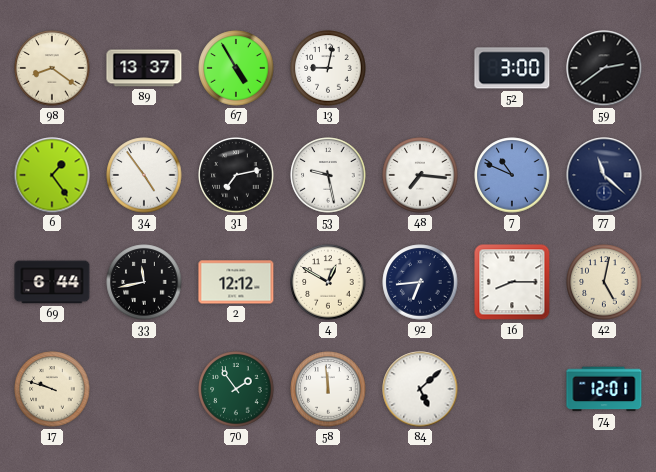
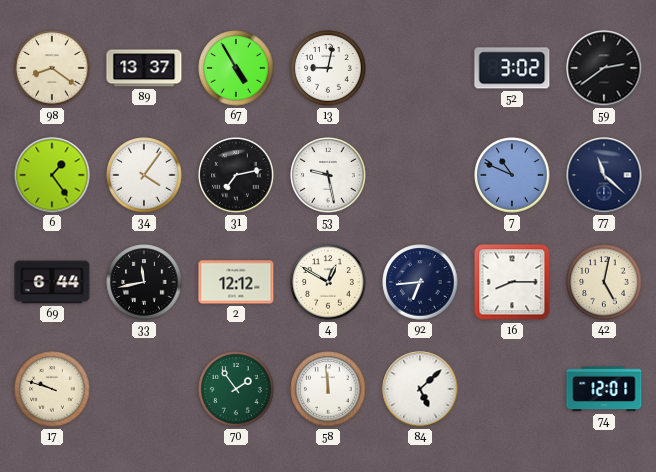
52: 3:00 -> 3:02
34: 4:54 -> 4:06
48: 7:16 -> none
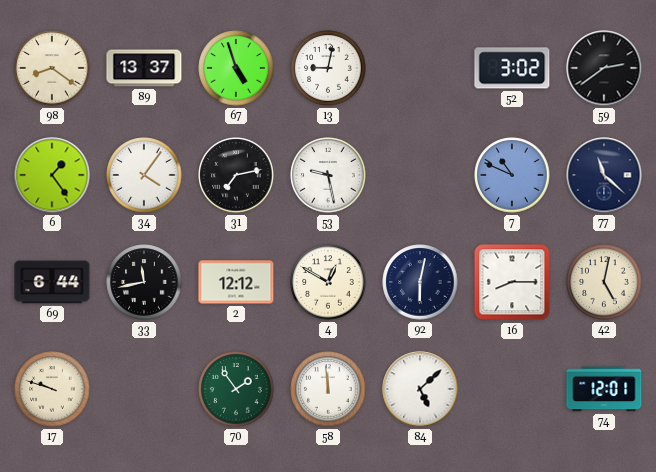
67: 4:55 -> 4:57
92: 6:44 -> 6:02
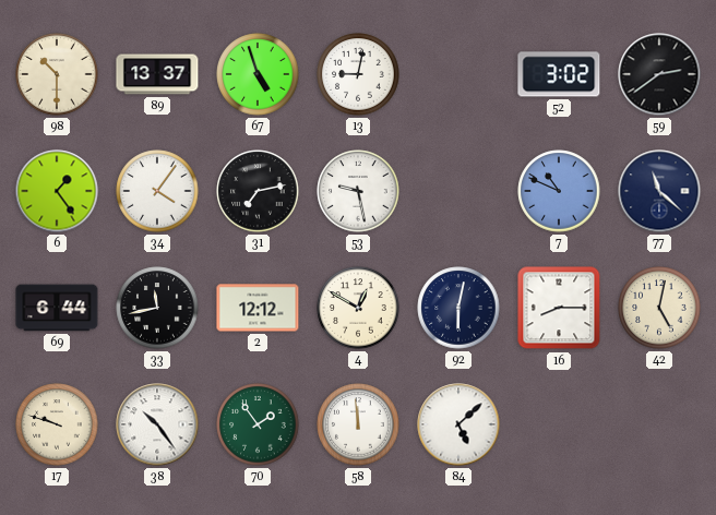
98: 8:21 -> 10:30
38: none -> 10:24
74: 12:01 -> none
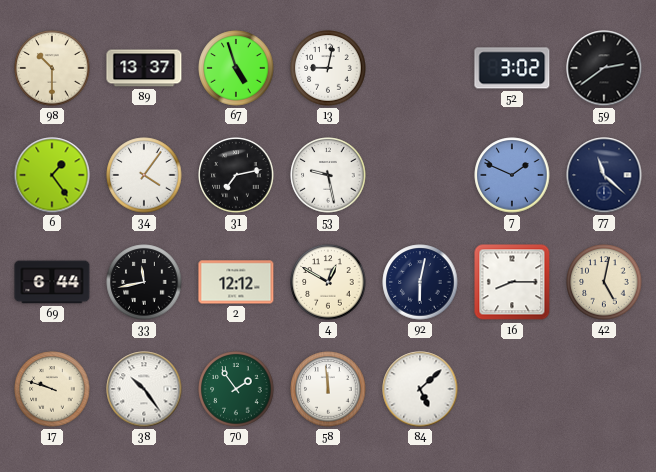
7: 10:49 -> 1:49
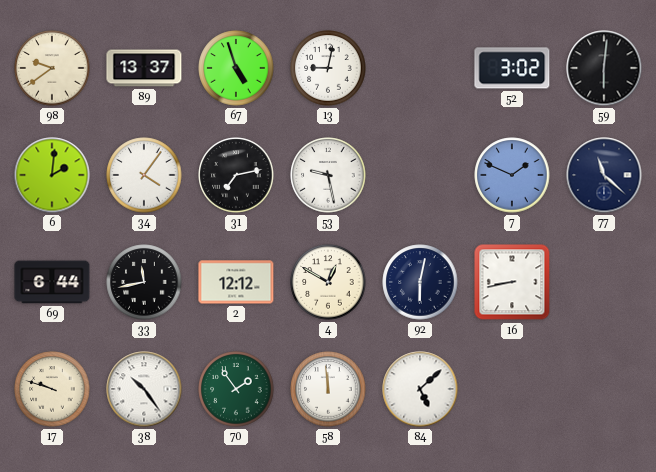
98: 10:30 -> 9:39
59: 2:39 -> 6:01
6: 1:24 -> 2:01
16: 8:15 -> 8:43
42: 5:02 -> none
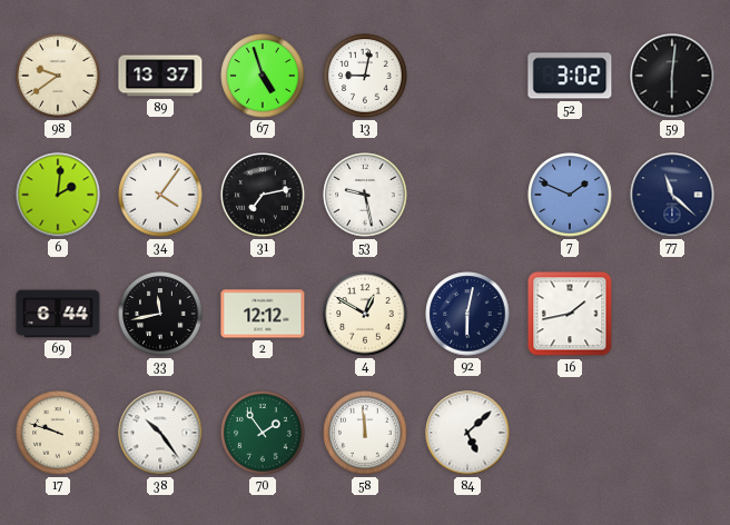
16: 8:43 -> 1:43
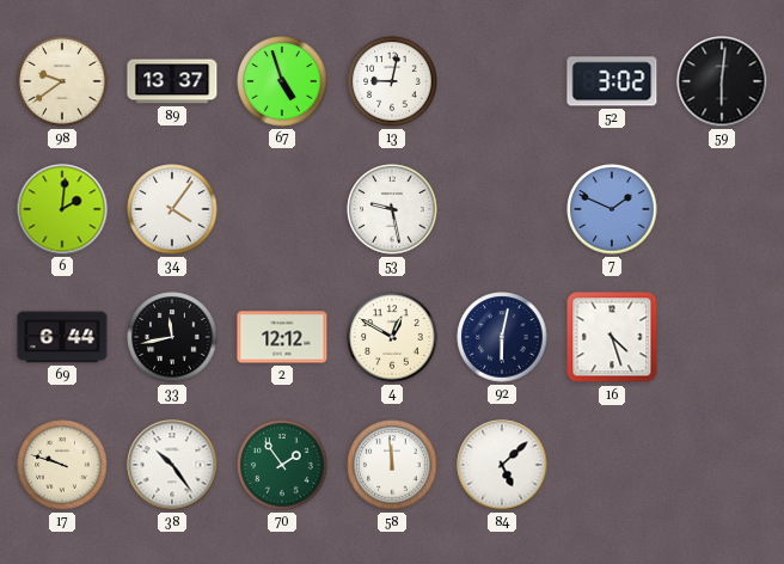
31: 7:13 -> none
77: 11:22 -> none
16: 1:43 -> 4:27
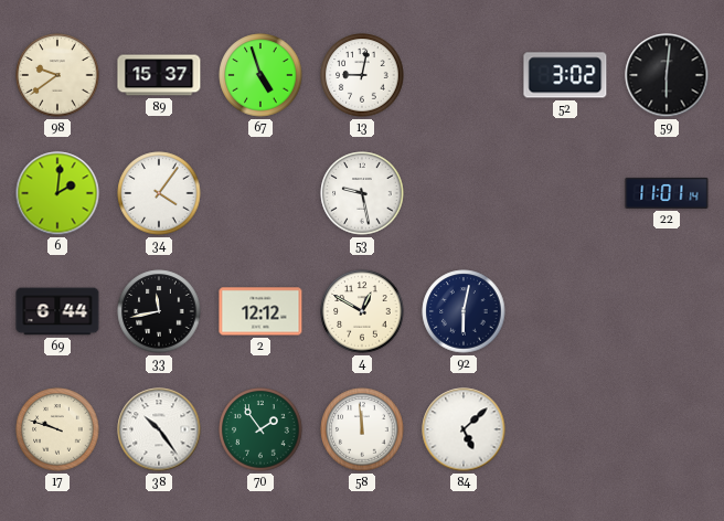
89: 13:37 -> 15:37
7: 1:49 -> none
22: none -> 11:01
16: 4:27 -> none
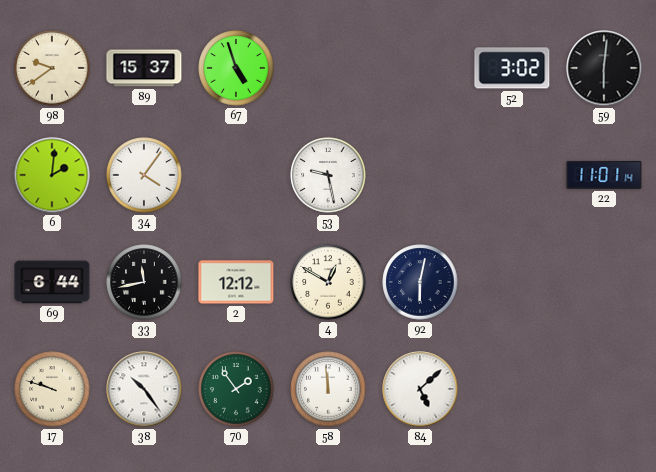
13: 9:02 -> none
